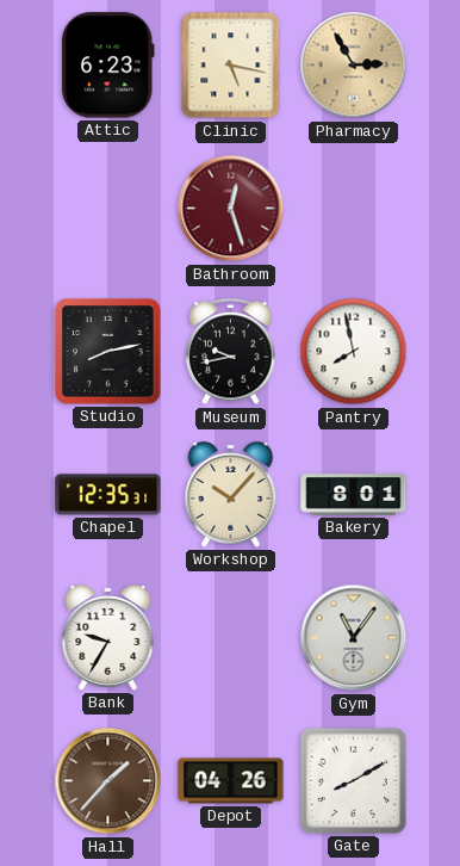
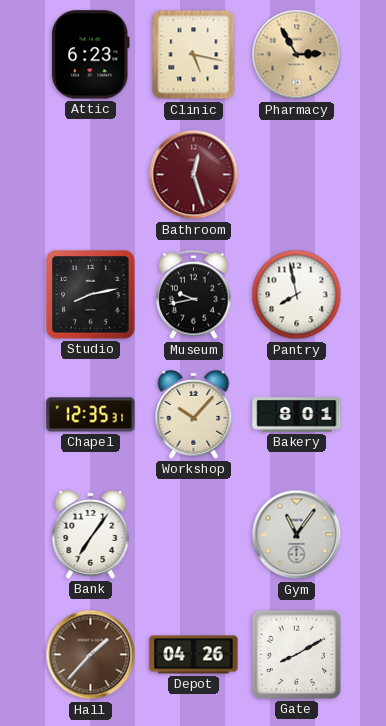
Bank: 9:35 -> 7:06
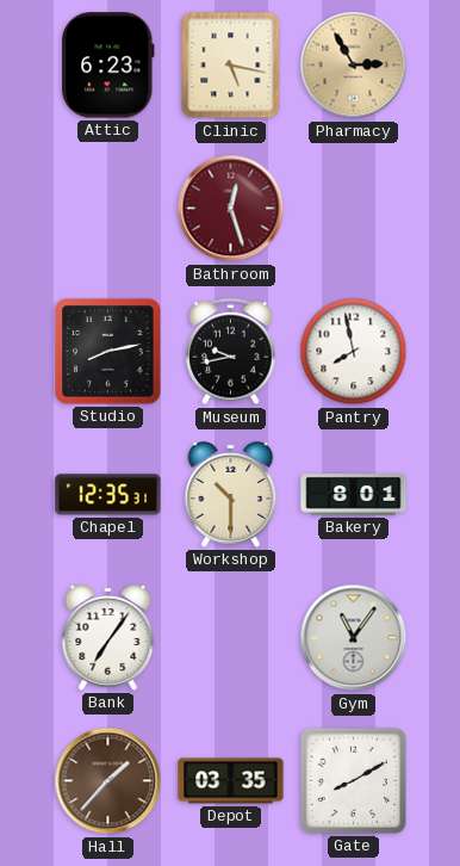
Workshop: 10:07 -> 10:30
Depot: 04:26 -> 03:35
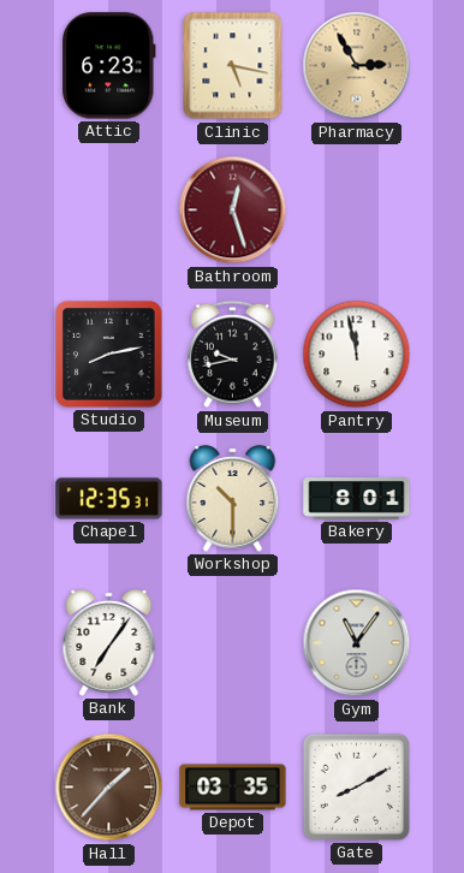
Pantry: 7:58 -> 11:58
